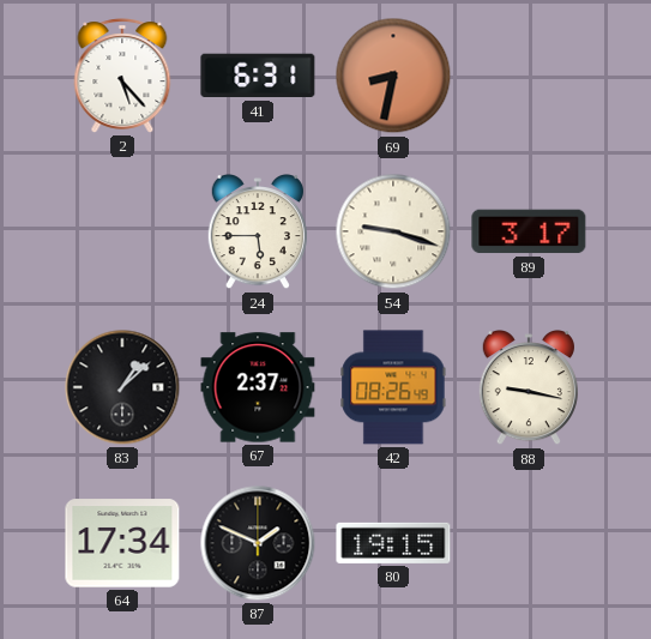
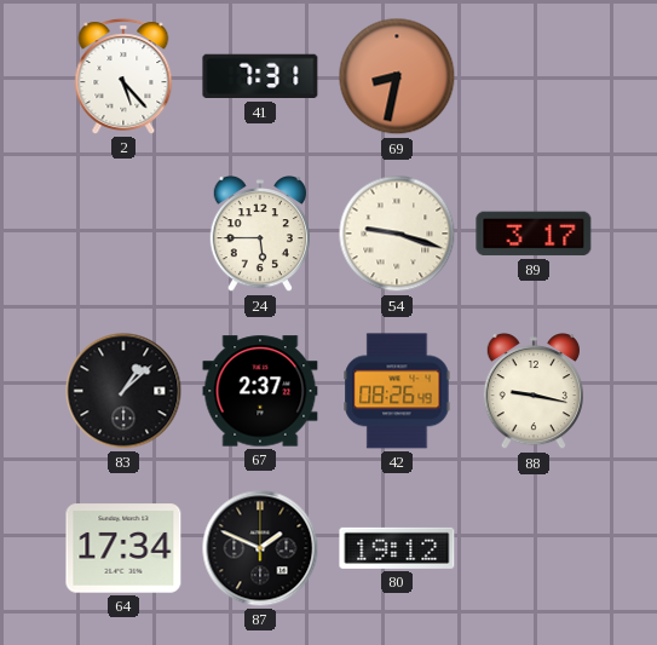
41: 6:31 -> 7:31
80: 19:15 -> 19:12
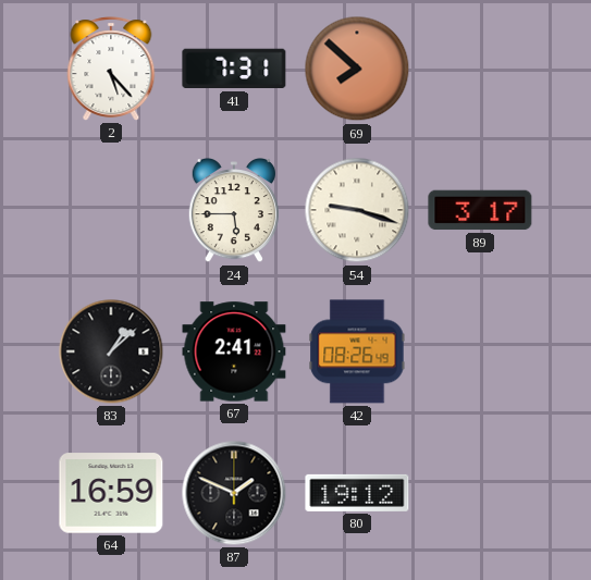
69: 8:32 -> 7:52
67: 2:37 -> 2:41
88: 9:17 -> none
64: 17:34 -> 16:59
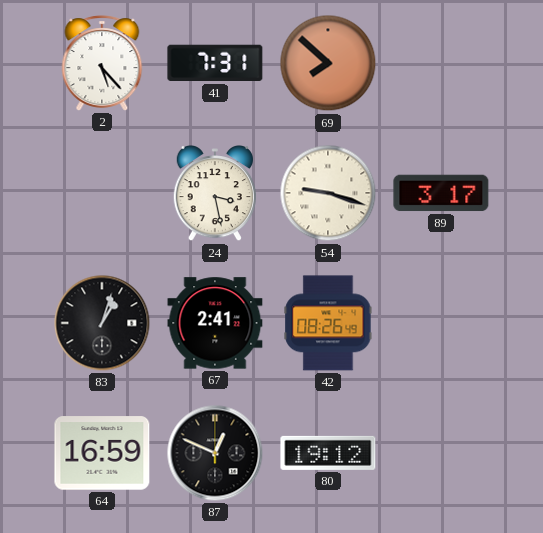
24: 5:45 -> 3:28
83: 1:08 -> 1:03
87: 1:49 -> 12:49
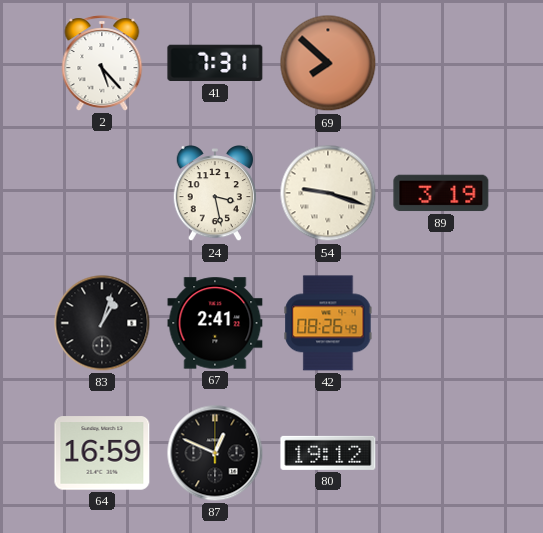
89: 3:17 -> 3:19
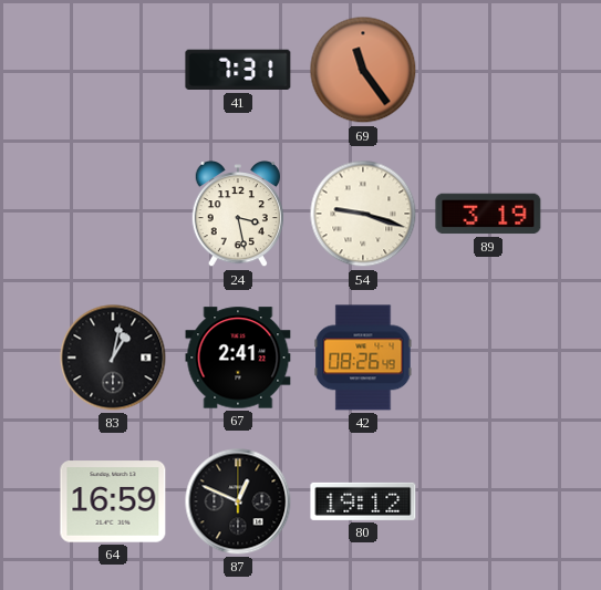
2: 5:23 -> none
69: 7:52 -> 11:24
83: 1:03 -> 1:02
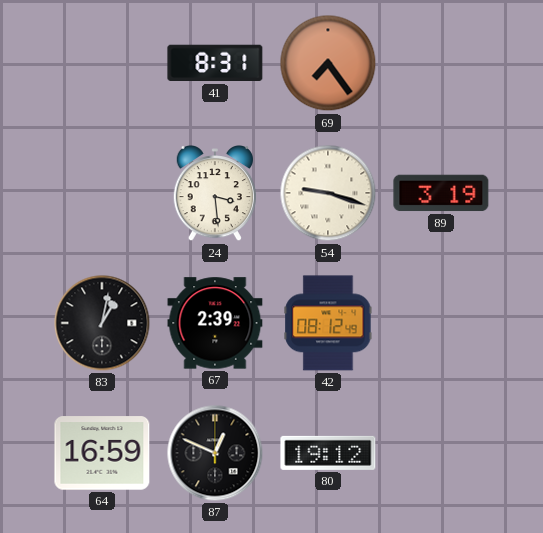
41: 7:31 -> 8:31
69: 11:24 -> 7:24
24: 3:28 -> 3:29
67: 2:41 -> 2:39
42: 08:26 -> 08:12
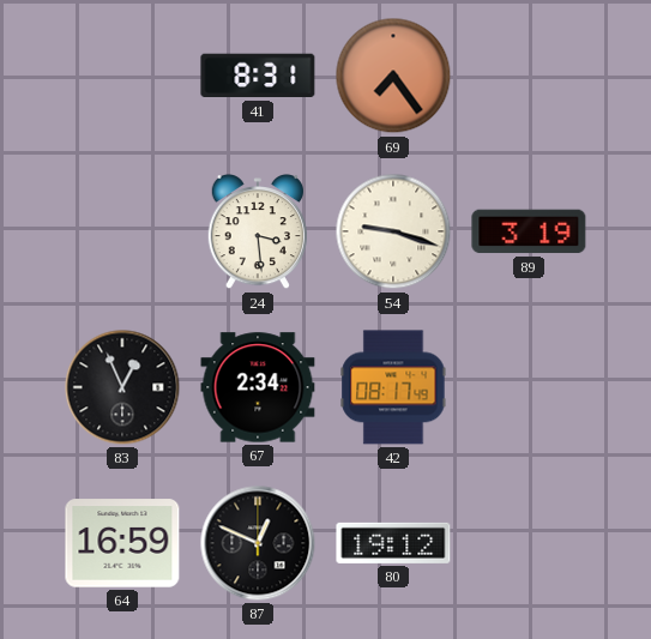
83: 1:02 -> 12:56
67: 2:39 -> 2:34
42: 08:12 -> 08:17
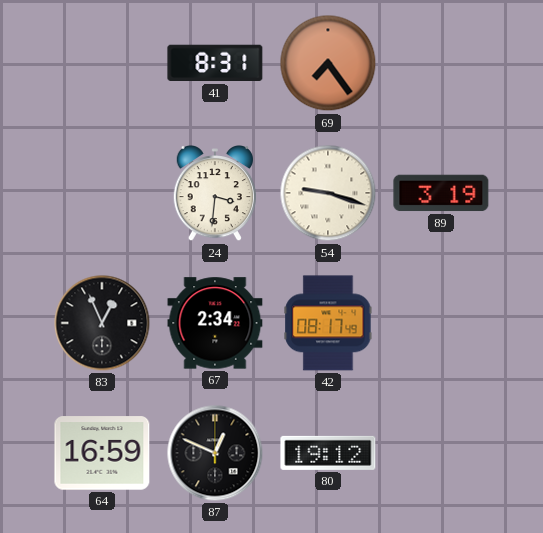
24: 3:29 -> 3:31
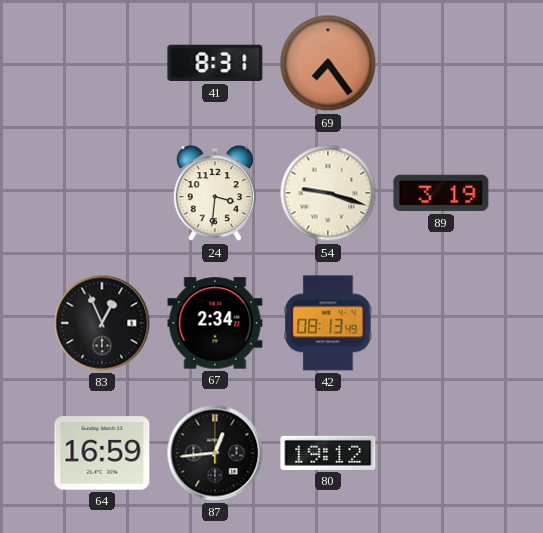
42: 08:17 -> 08:13
87: 12:49 -> 12:44
